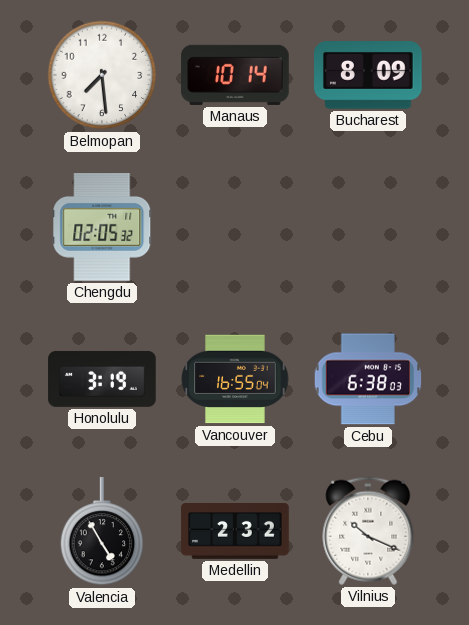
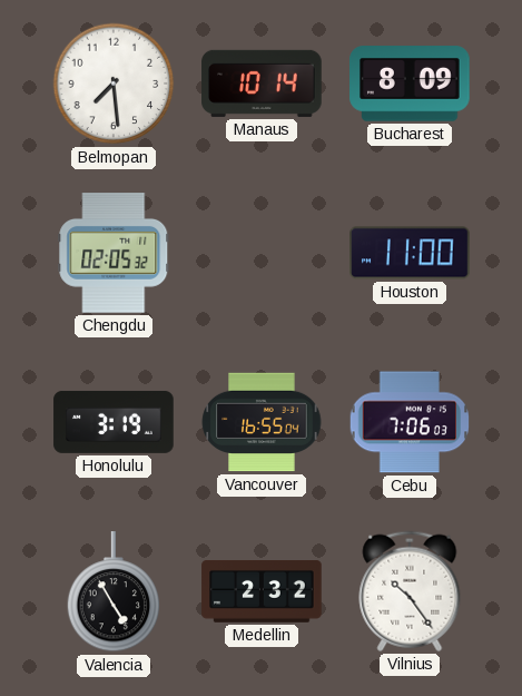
Houston: none -> 11:00
Cebu: 6:38 -> 7:06
Vilnius: 10:19 -> 10:24
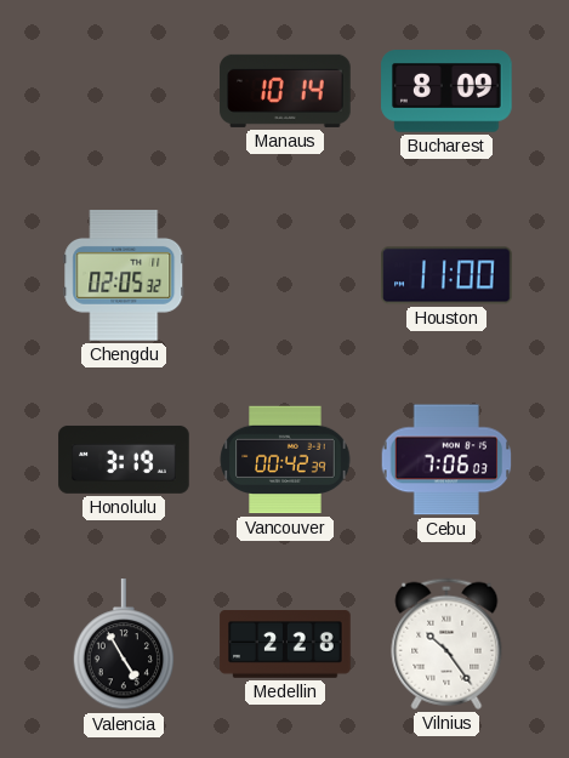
Belmopan: 7:29 -> none
Vancouver: 16:55 -> 00:42
Medellin: 2:32 -> 2:28
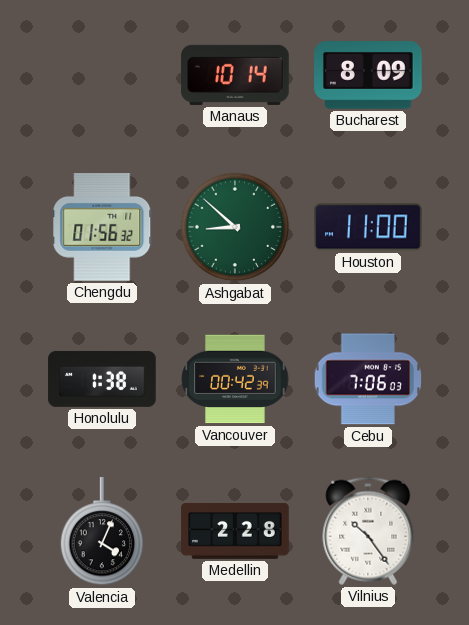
Chengdu: 02:05 -> 01:56
Ashgabat: none -> 8:52
Honolulu: 3:19 -> 1:38
Valencia: 4:55 -> 4:04
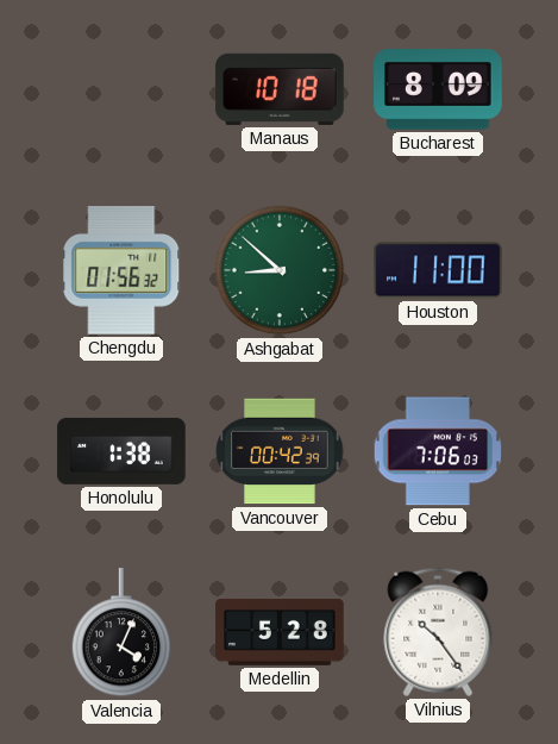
Manaus: 10:14 -> 10:18
Medellin: 2:28 -> 5:28
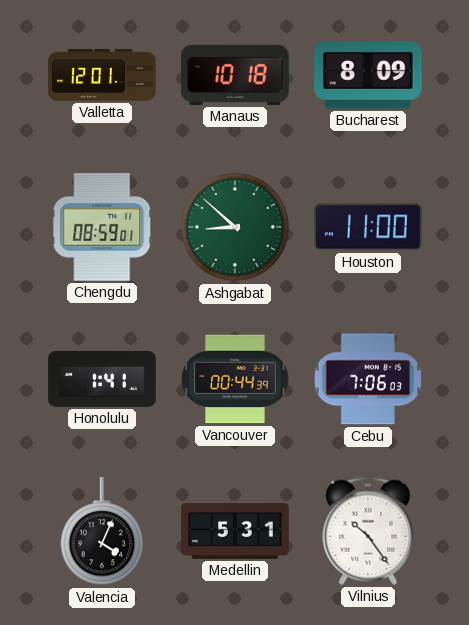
Valletta: none -> 12:01
Chengdu: 01:56 -> 08:59
Honolulu: 1:38 -> 1:41
Vancouver: 00:42 -> 00:44
Medellin: 5:28 -> 5:31
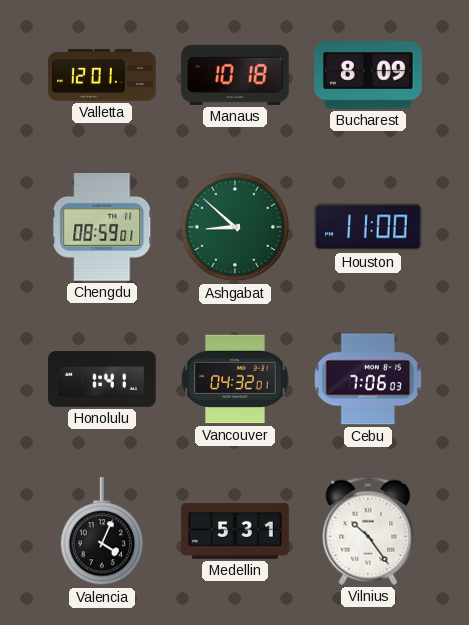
Vancouver: 00:44 -> 04:32
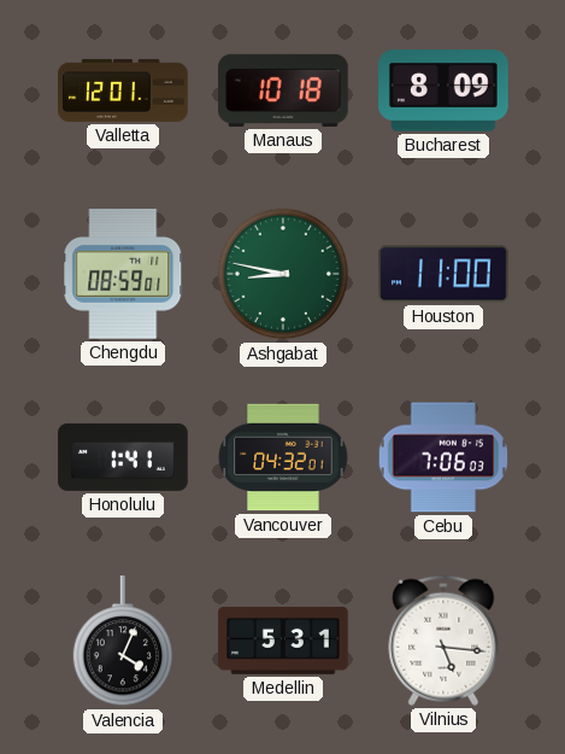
Ashgabat: 8:52 -> 8:47
Vilnius: 10:24 -> 5:16
